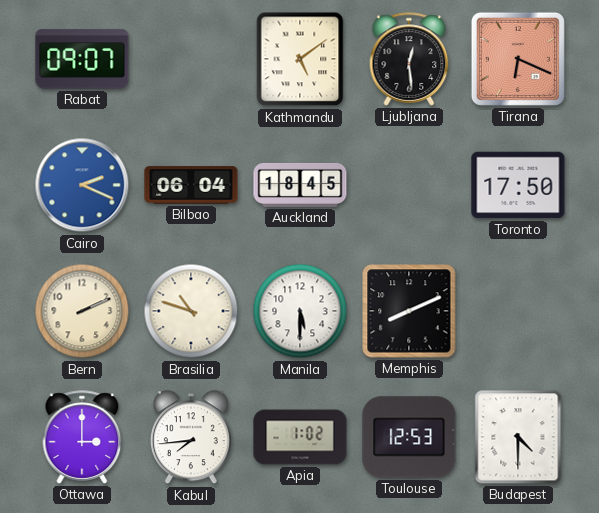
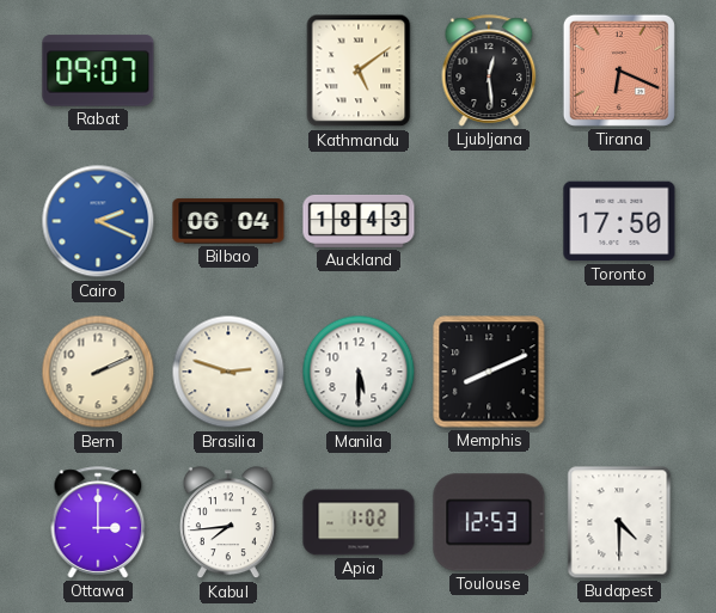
Auckland: 18:45 -> 18:43
Brasilia: 10:48 -> 2:48
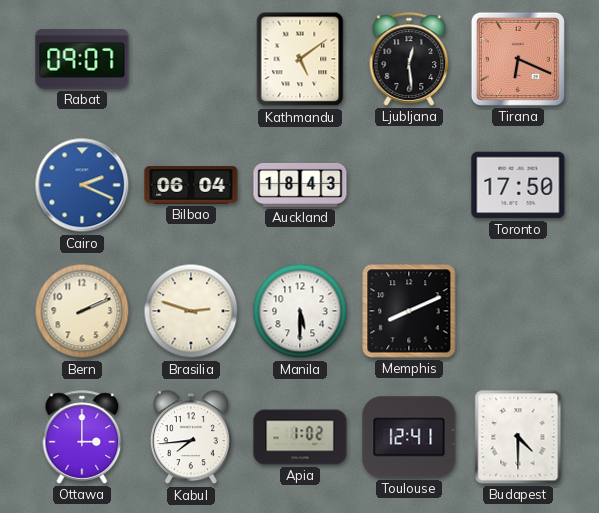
Toulouse: 12:53 -> 12:41
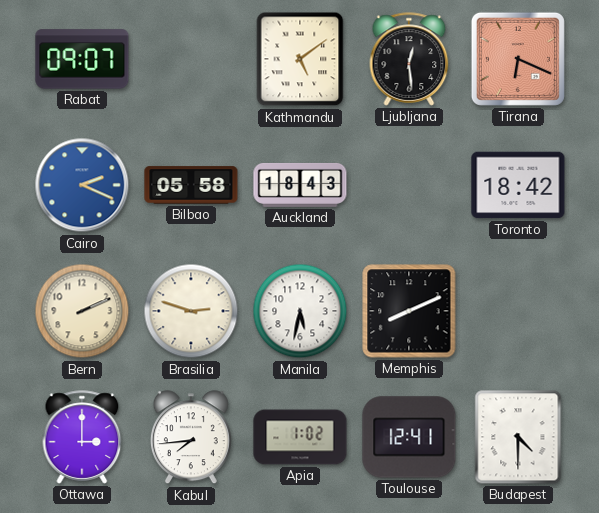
Bilbao: 06:04 -> 05:58
Toronto: 17:50 -> 18:42
Manila: 5:30 -> 5:32
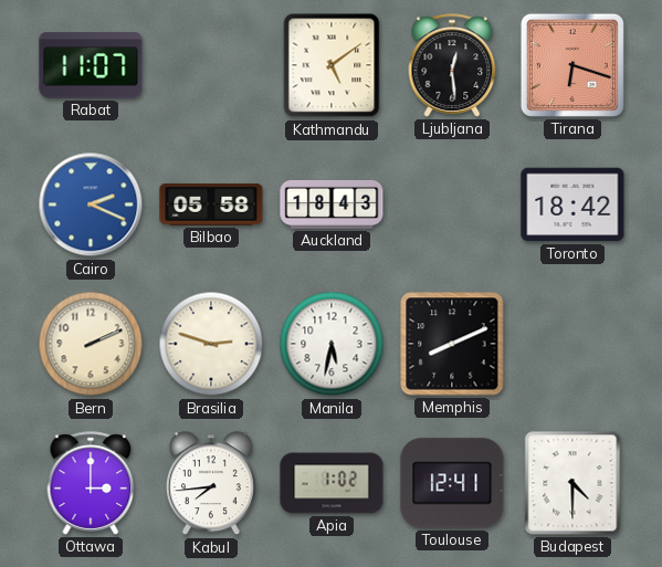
Rabat: 09:07 -> 11:07
Tirana: 6:19 -> 6:18
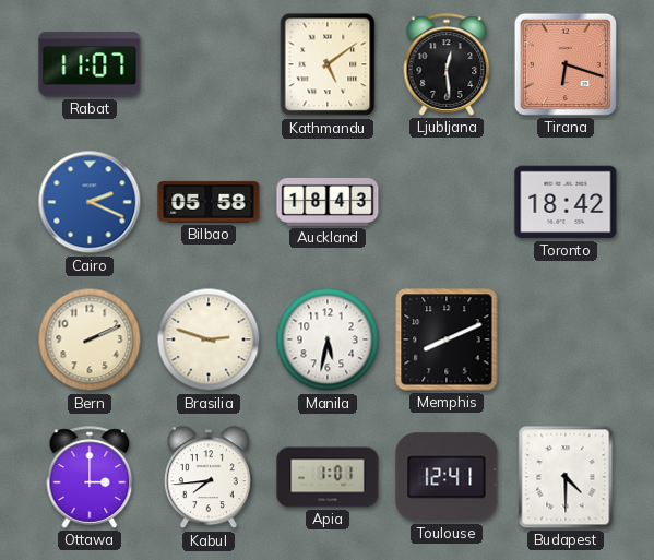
Apia: 1:02 -> 1:01
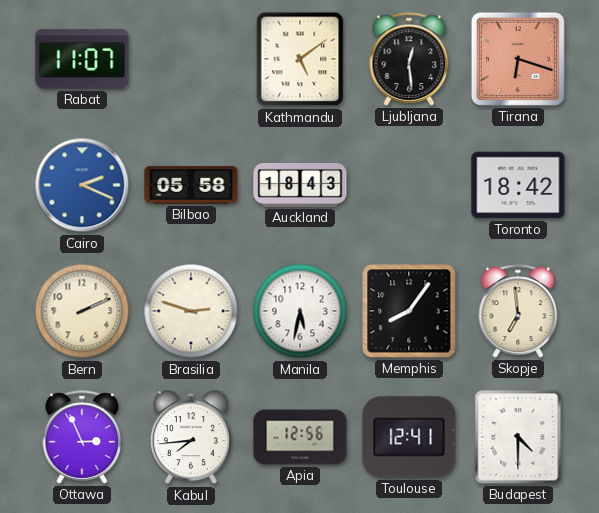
Memphis: 8:11 -> 8:06
Skopje: none -> 6:59
Ottawa: 3:00 -> 2:56
Apia: 1:01 -> 12:56
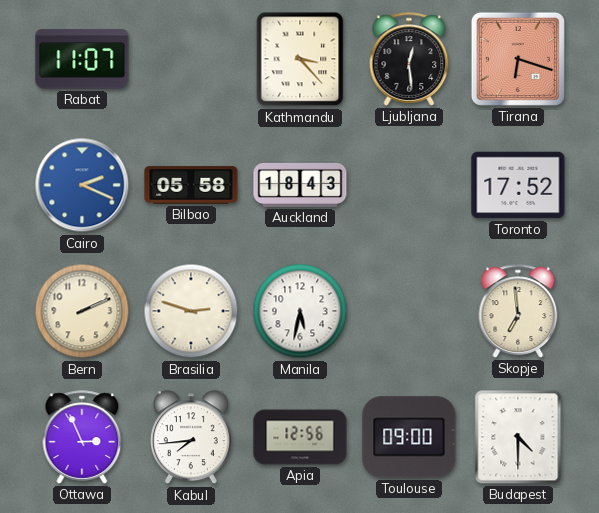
Kathmandu: 5:09 -> 3:23
Toronto: 18:42 -> 17:52
Memphis: 8:06 -> none
Toulouse: 12:41 -> 09:00
